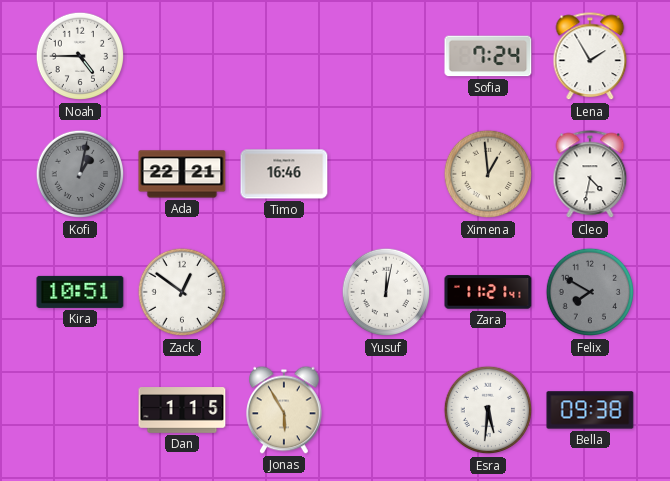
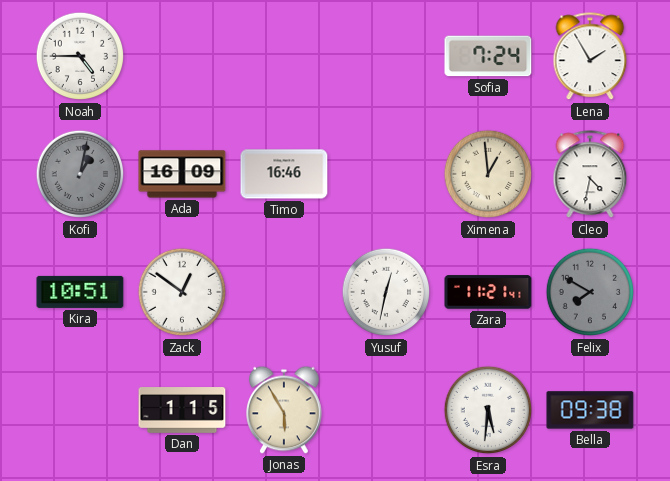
Ada: 22:21 -> 16:09
Yusuf: 12:02 -> 12:32
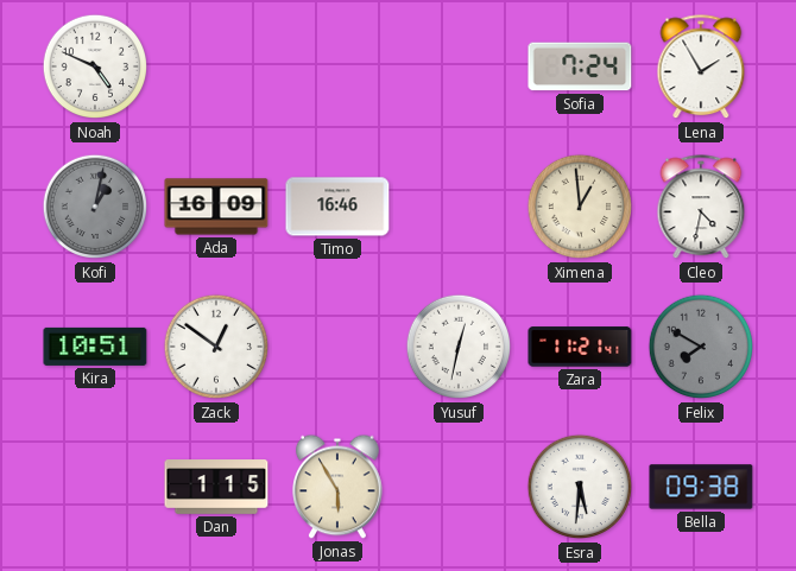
Noah: 4:45 -> 4:49
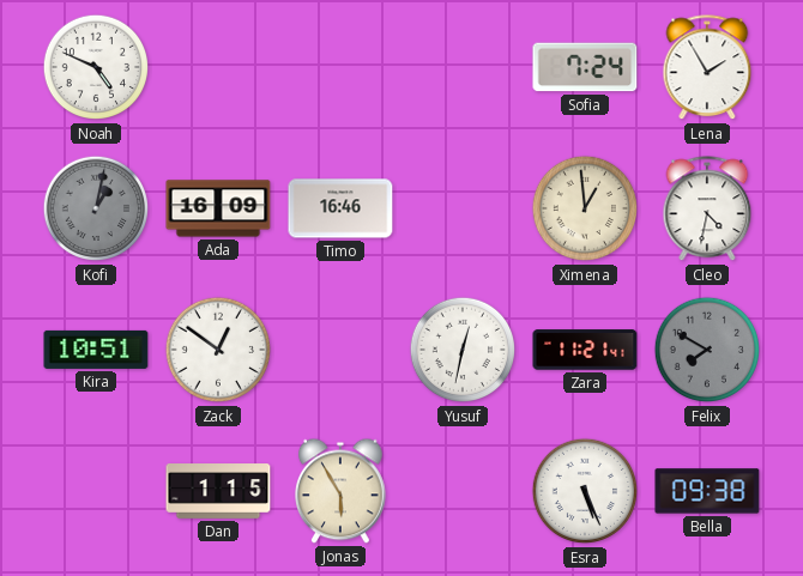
Esra: 5:31 -> 5:26
